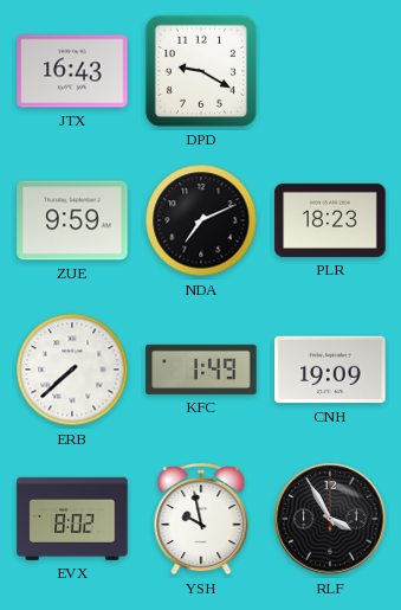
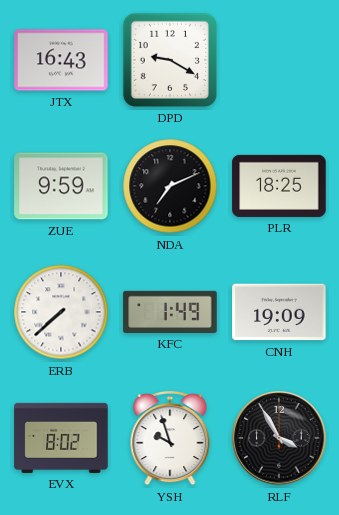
PLR: 18:23 -> 18:25
YSH: 9:58 -> 9:57
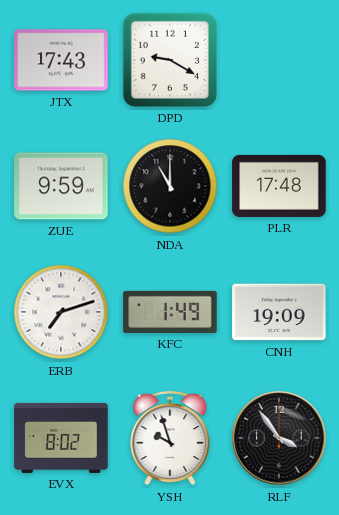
JTX: 16:43 -> 17:43
NDA: 7:11 -> 11:00
PLR: 18:25 -> 17:48
ERB: 7:38 -> 7:12
RLF: 3:55 -> 3:54
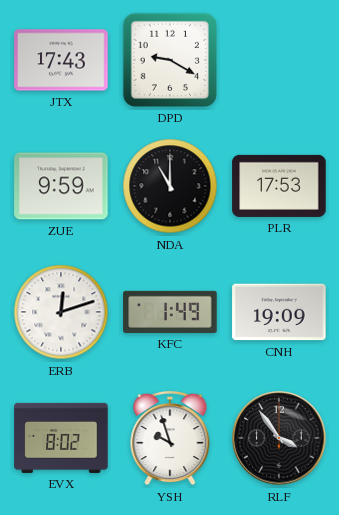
PLR: 17:48 -> 17:53
ERB: 7:12 -> 12:12
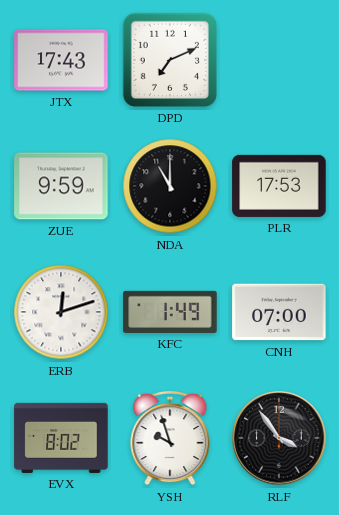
DPD: 9:20 -> 7:11
CNH: 19:09 -> 07:00
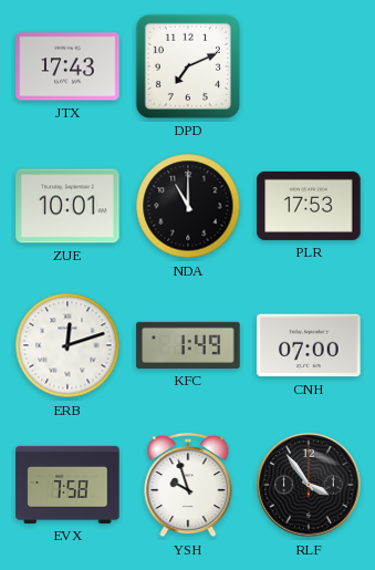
ZUE: 9:59 -> 10:01
EVX: 8:02 -> 7:58
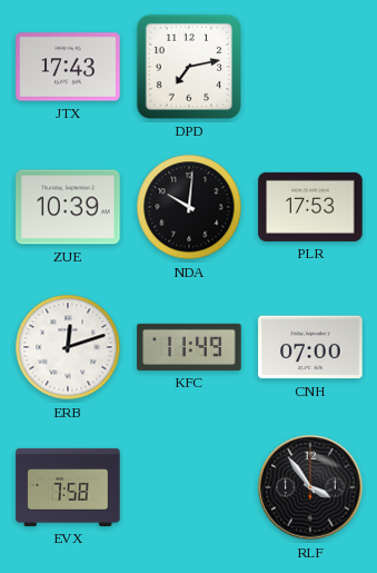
DPD: 7:11 -> 7:13
ZUE: 10:01 -> 10:39
NDA: 11:00 -> 10:01
KFC: 1:49 -> 11:49
YSH: 9:57 -> none
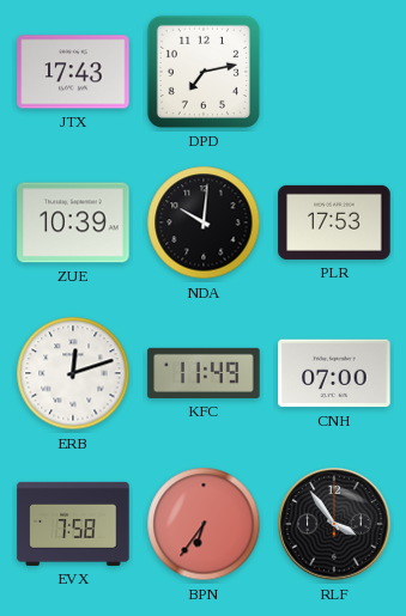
BPN: none -> 6:36
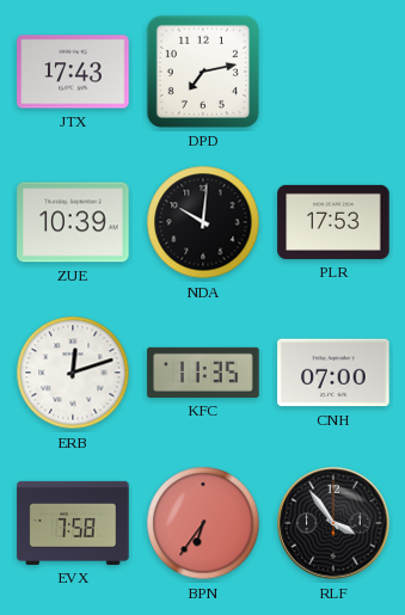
KFC: 11:49 -> 11:35
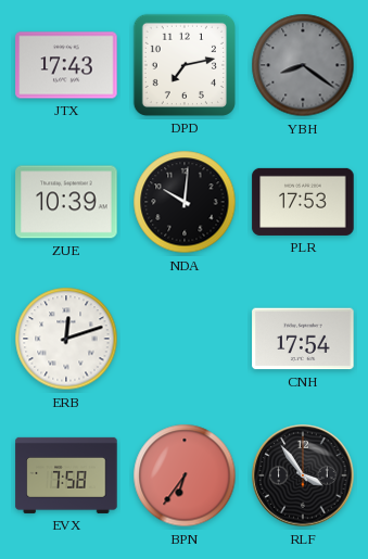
YBH: none -> 8:21
KFC: 11:35 -> none
CNH: 07:00 -> 17:54
